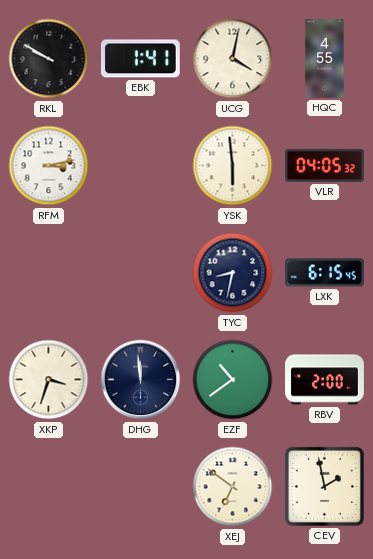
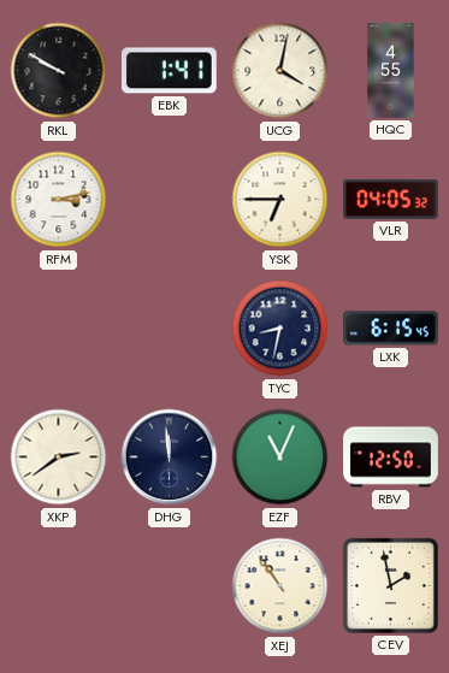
YSK: 5:59 -> 6:45
XKP: 3:33 -> 2:39
EZF: 10:39 -> 11:04
RBV: 2:00 -> 12:50
XEJ: 6:51 -> 10:54
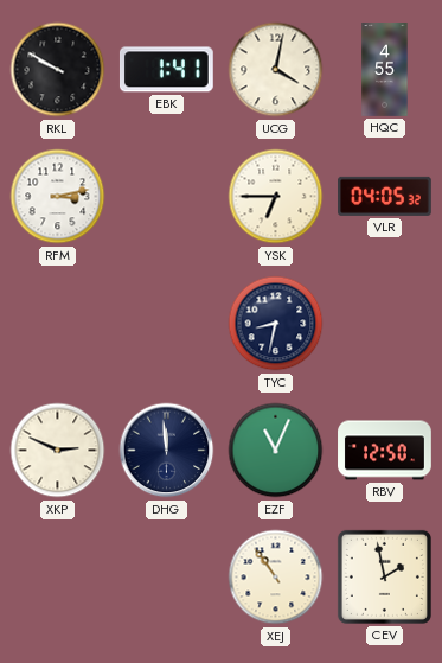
LXK: 6:15 -> none
XKP: 2:39 -> 2:49
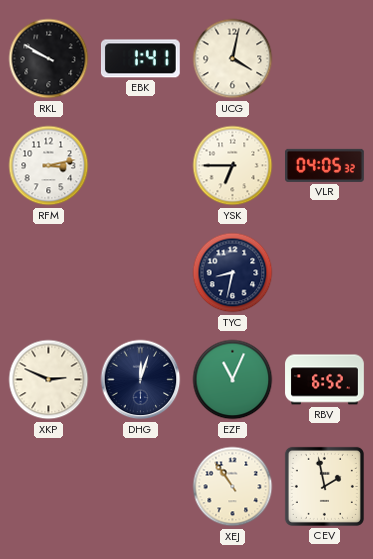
HQC: 4:55 -> none
DHG: 11:59 -> 12:03
RBV: 12:50 -> 6:52
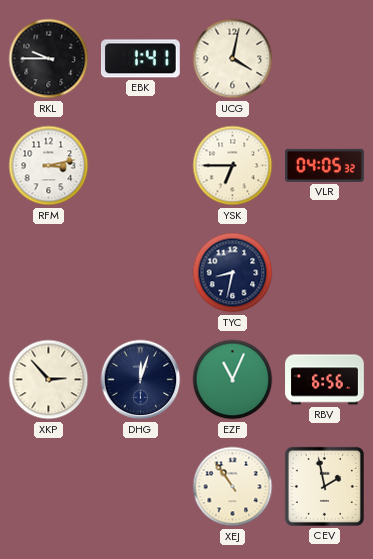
RKL: 9:50 -> 9:45
XKP: 2:49 -> 2:53
RBV: 6:52 -> 6:56
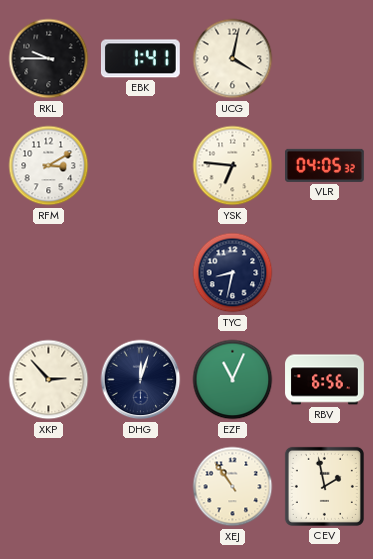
RFM: 3:13 -> 3:10
YSK: 6:45 -> 6:46
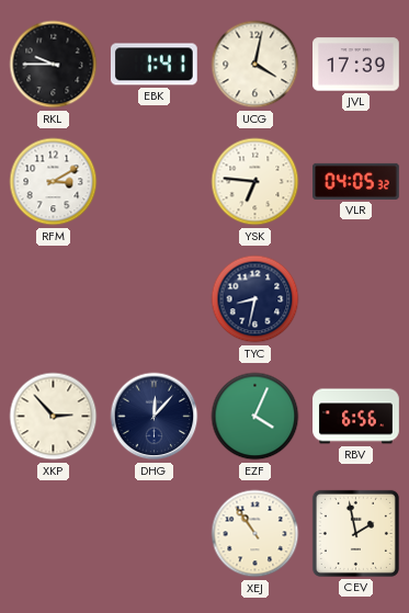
JVL: none -> 17:39
DHG: 12:03 -> 12:07
EZF: 11:04 -> 4:04
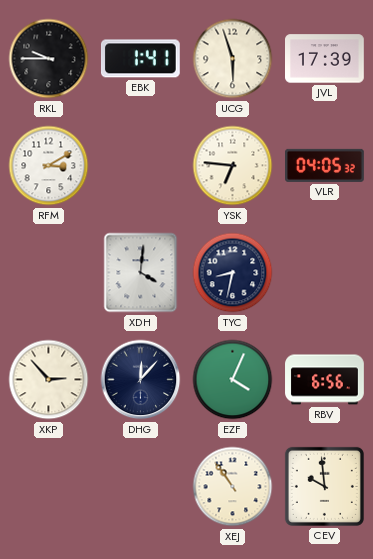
UCG: 4:02 -> 5:57
XDH: none -> 4:01
CEV: 1:58 -> 9:59
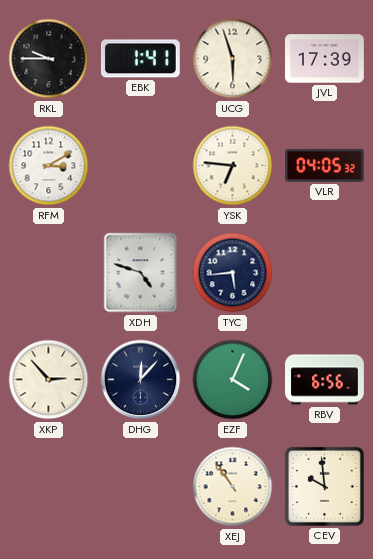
XDH: 4:01 -> 4:48
TYC: 8:32 -> 5:44
